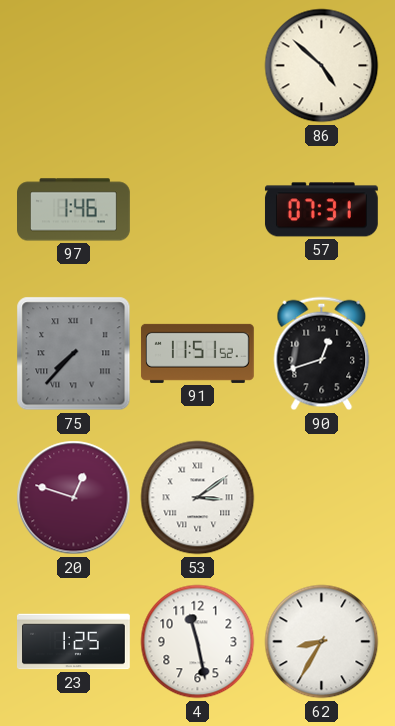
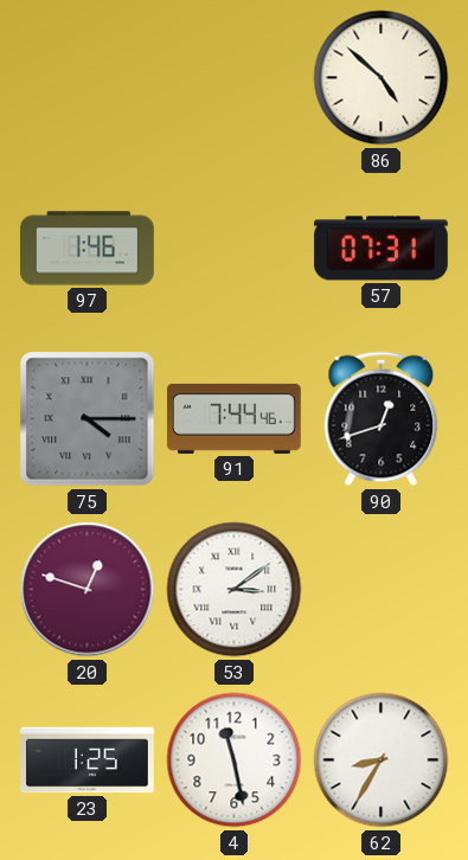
75: 7:37 -> 4:15
91: 11:51 -> 7:44
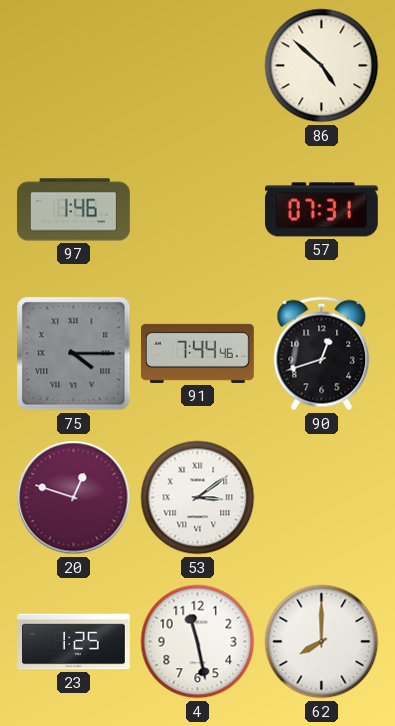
62: 8:35 -> 8:00
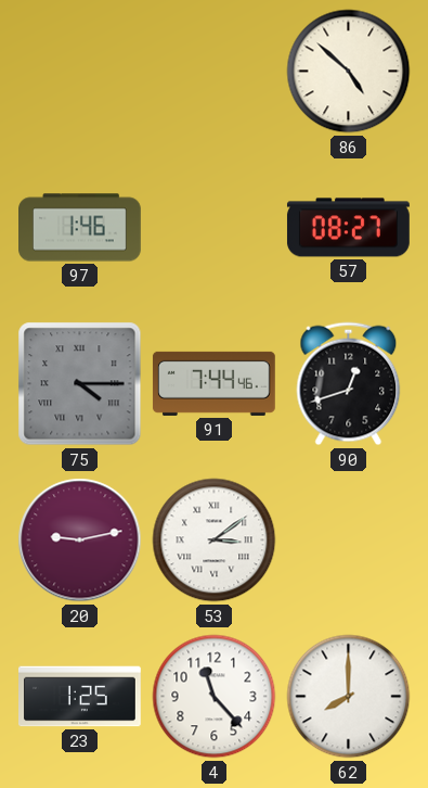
57: 07:31 -> 08:27
20: 12:48 -> 9:13
4: 11:28 -> 11:23
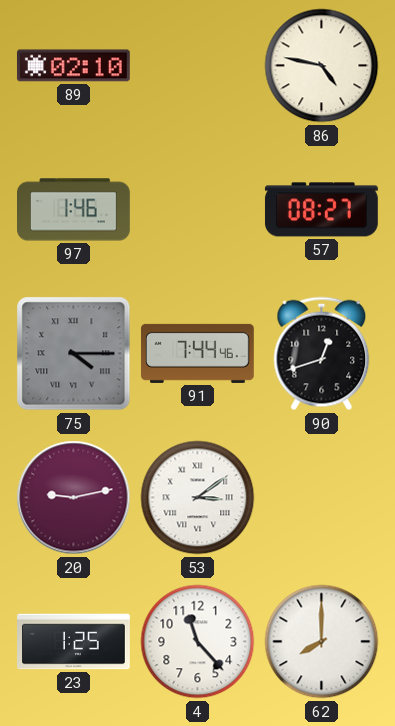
89: none -> 02:10
86: 4:52 -> 4:47
